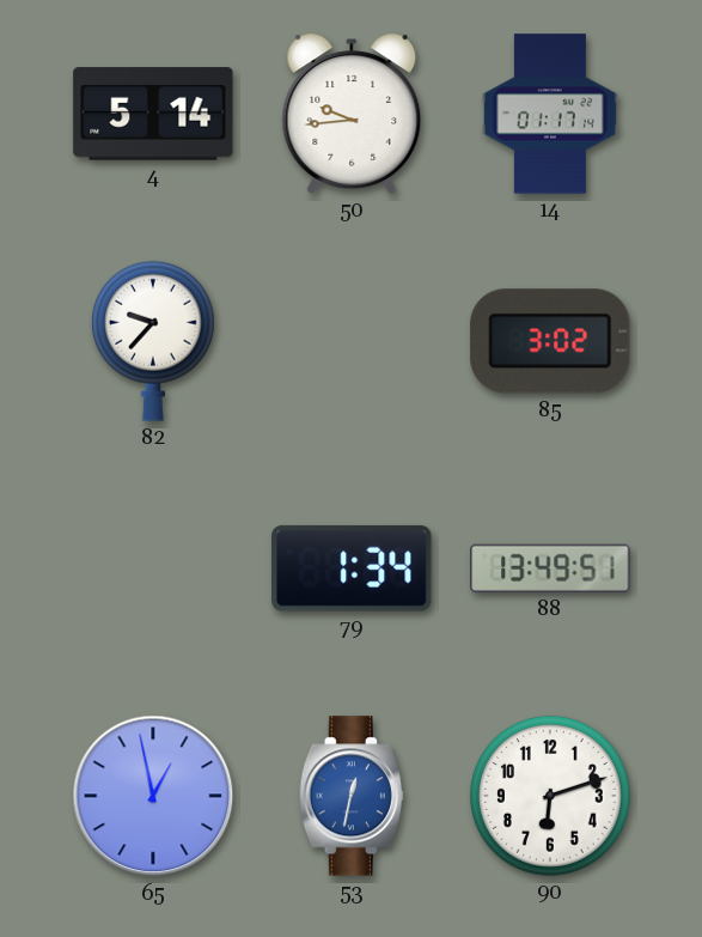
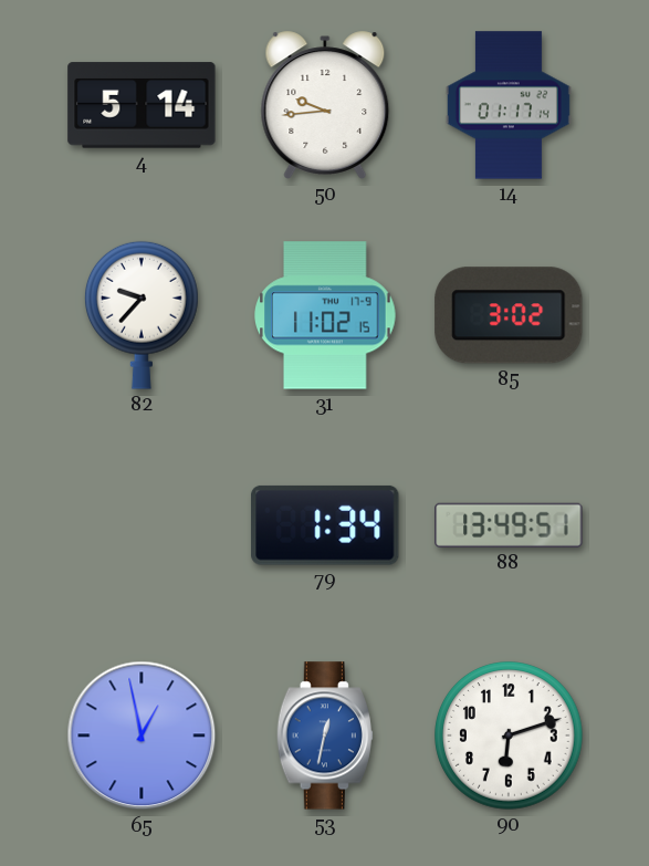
31: none -> 11:02
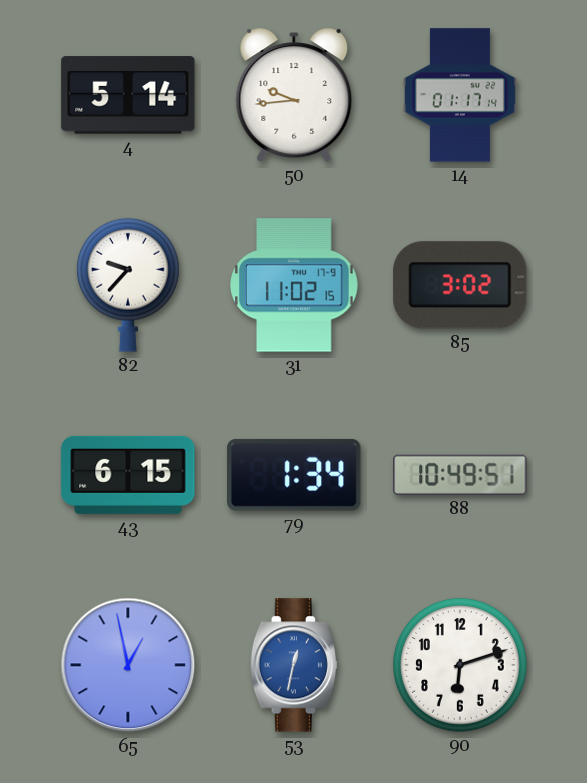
43: none -> 6:15
88: 13:49 -> 10:49
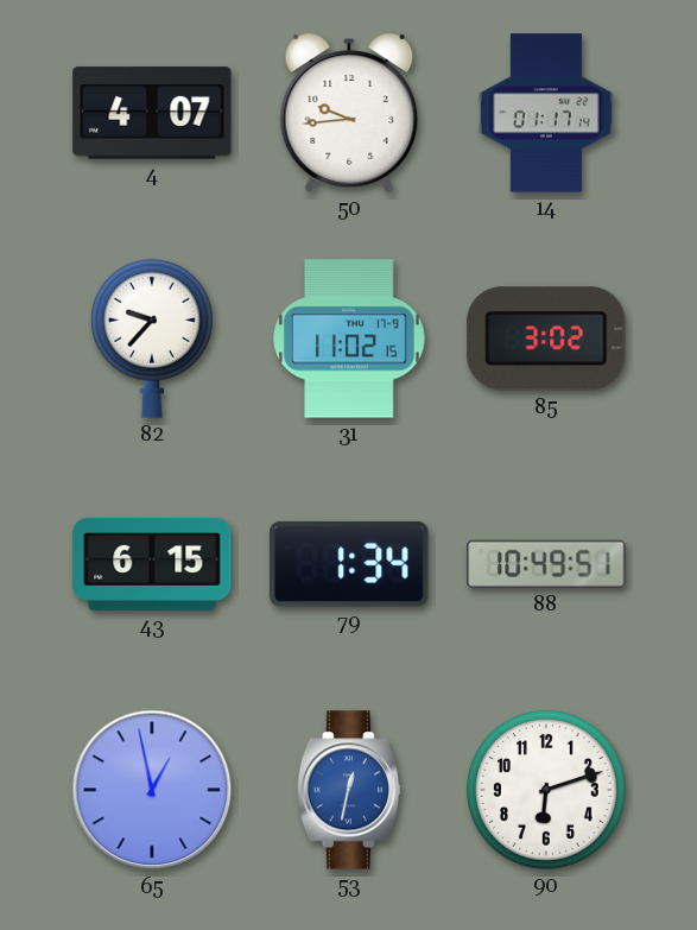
4: 5:14 -> 4:07
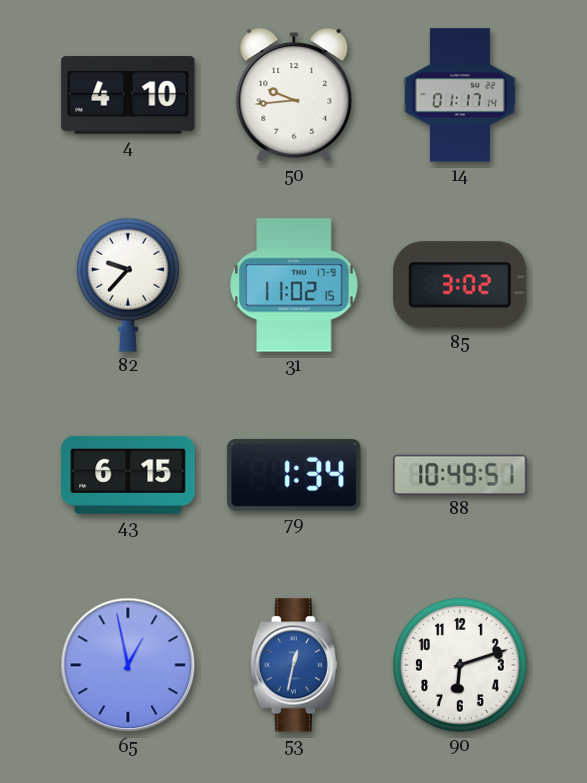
4: 4:07 -> 4:10
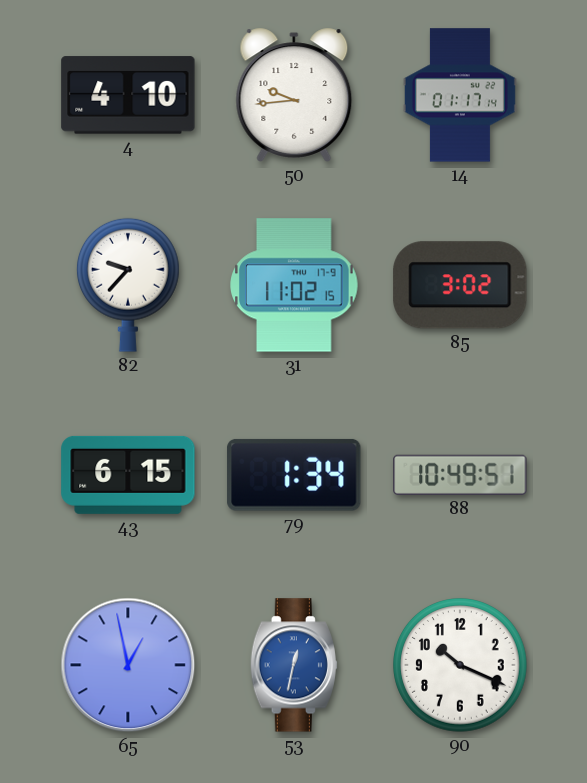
90: 6:12 -> 10:19
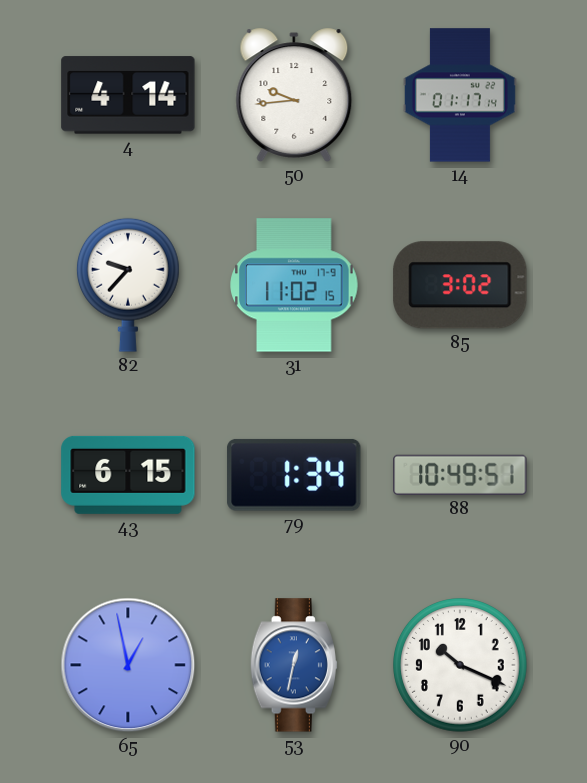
4: 4:10 -> 4:14
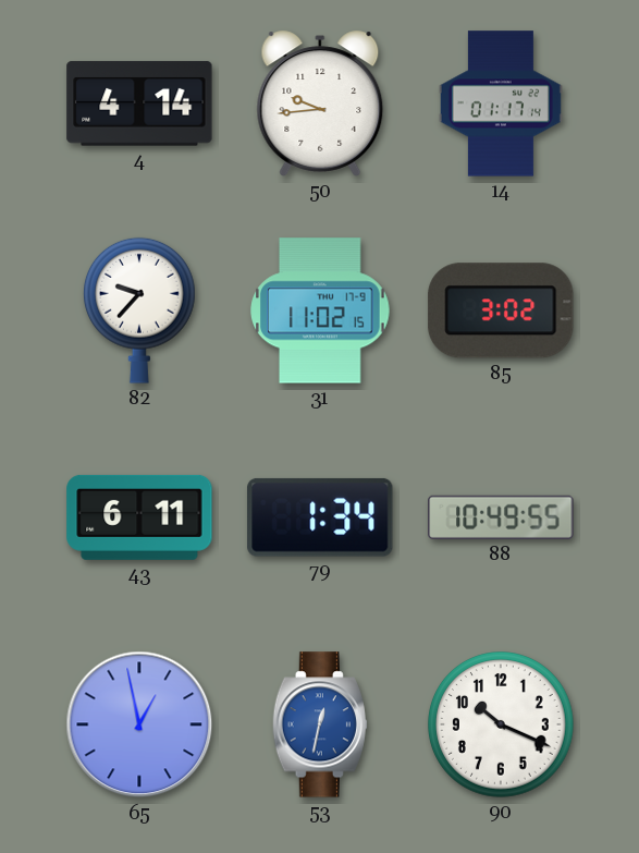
43: 6:15 -> 6:11
88: 10:49:51 -> 10:49:55
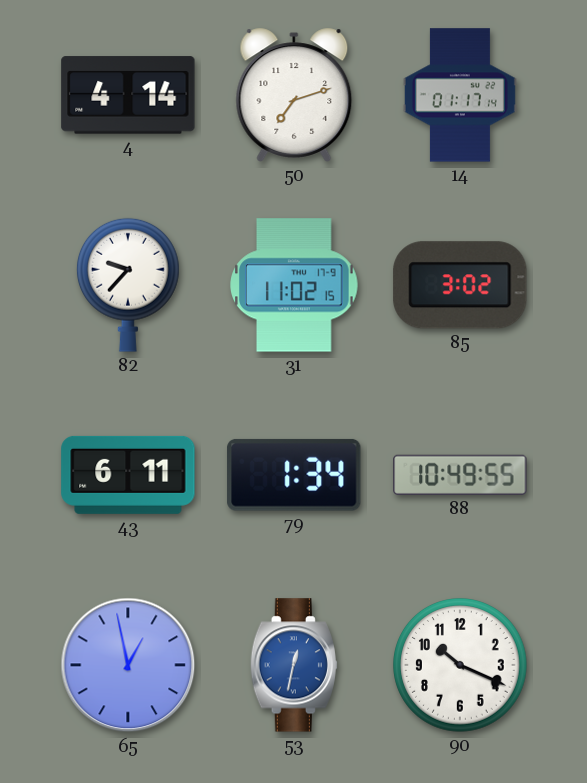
50: 9:44 -> 7:12
